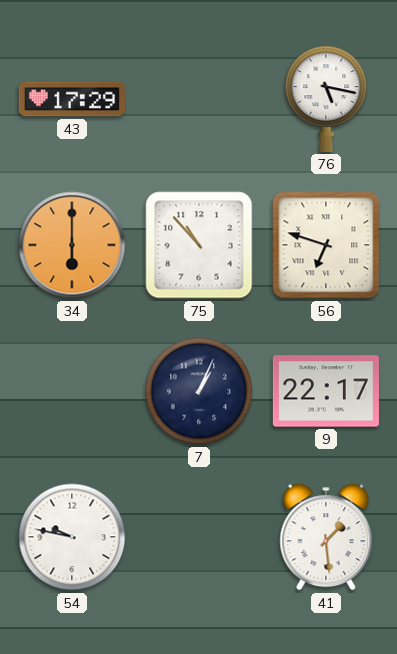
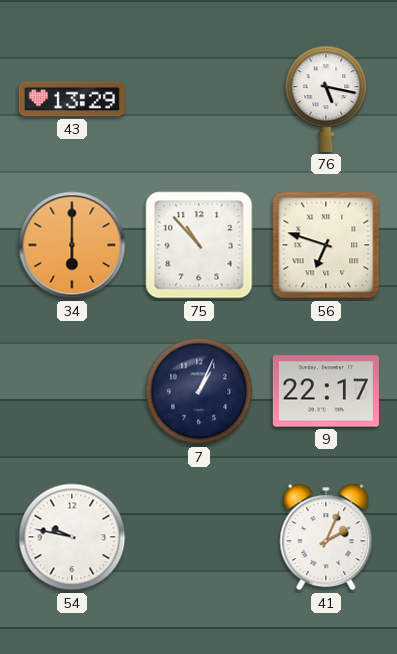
43: 17:29 -> 13:29
41: 1:29 -> 2:04
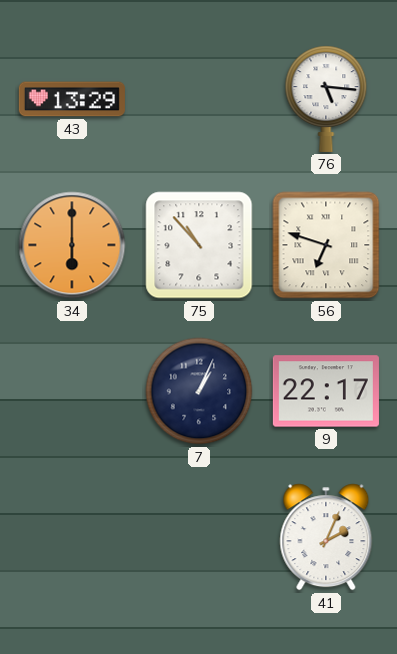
76: 5:17 -> 5:16
54: 9:47 -> none
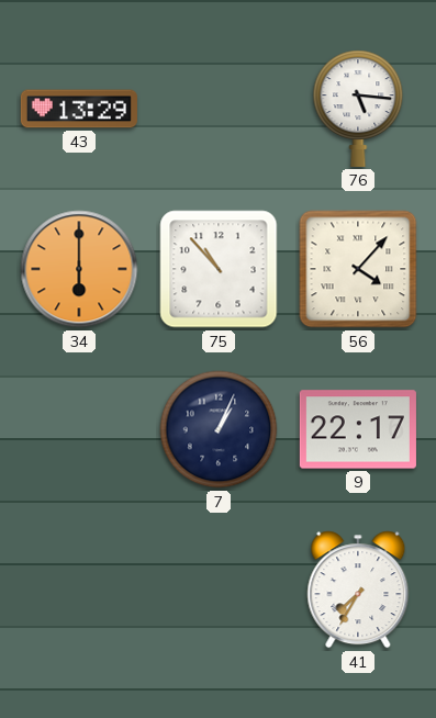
56: 6:48 -> 4:07
41: 2:04 -> 7:35
